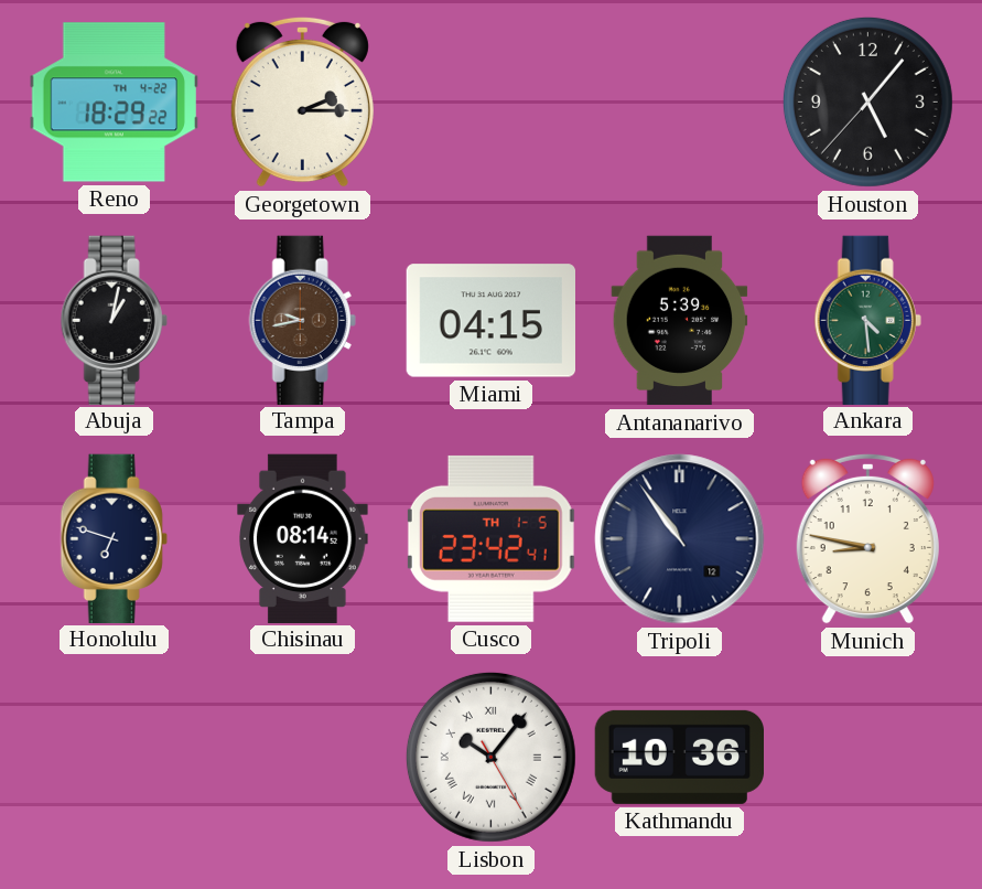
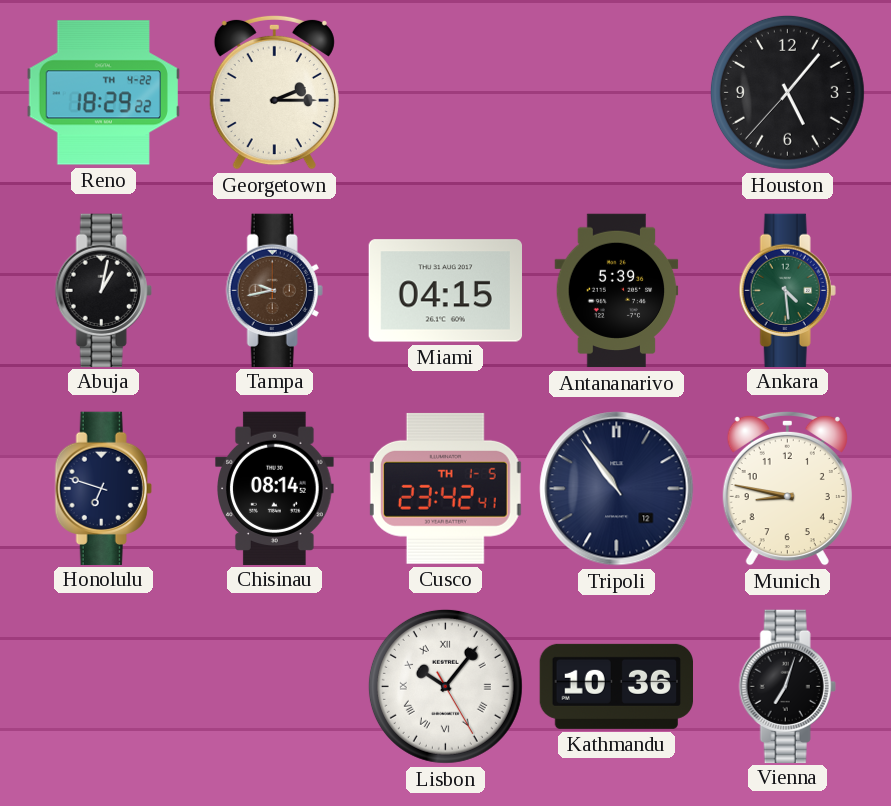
Vienna: none -> 7:03
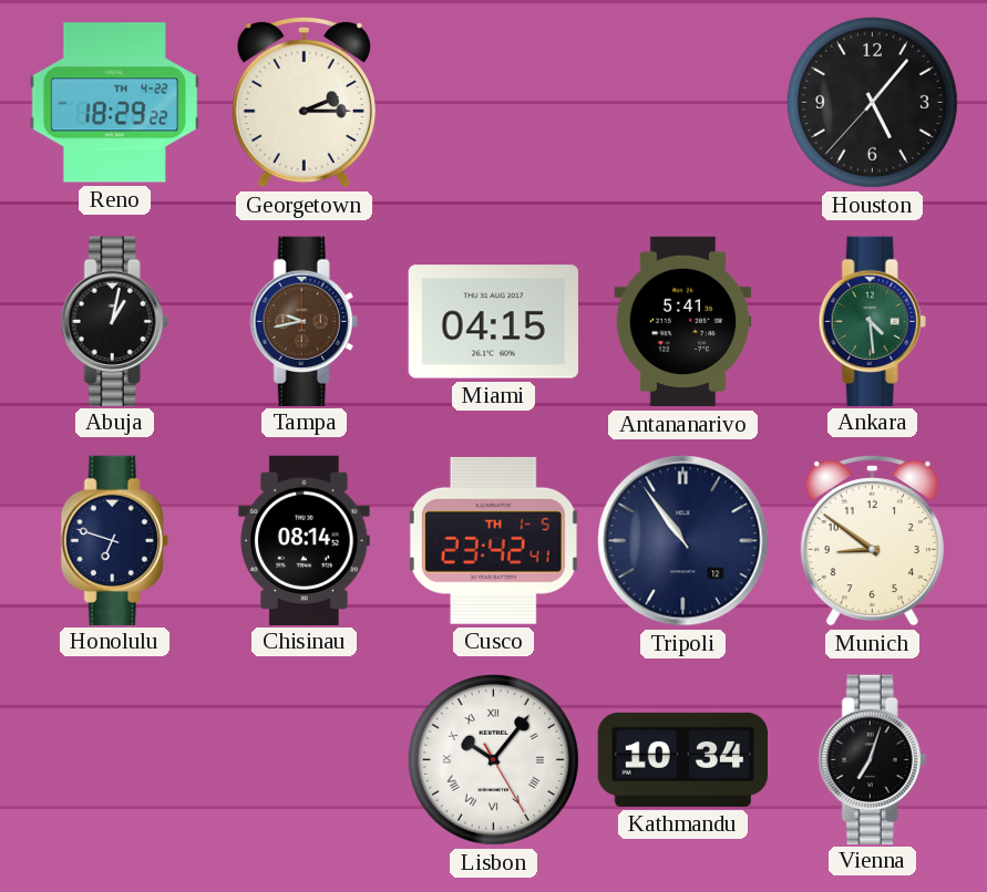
Antananarivo: 5:39 -> 5:41
Munich: 8:47 -> 8:51
Kathmandu: 10:36 -> 10:34
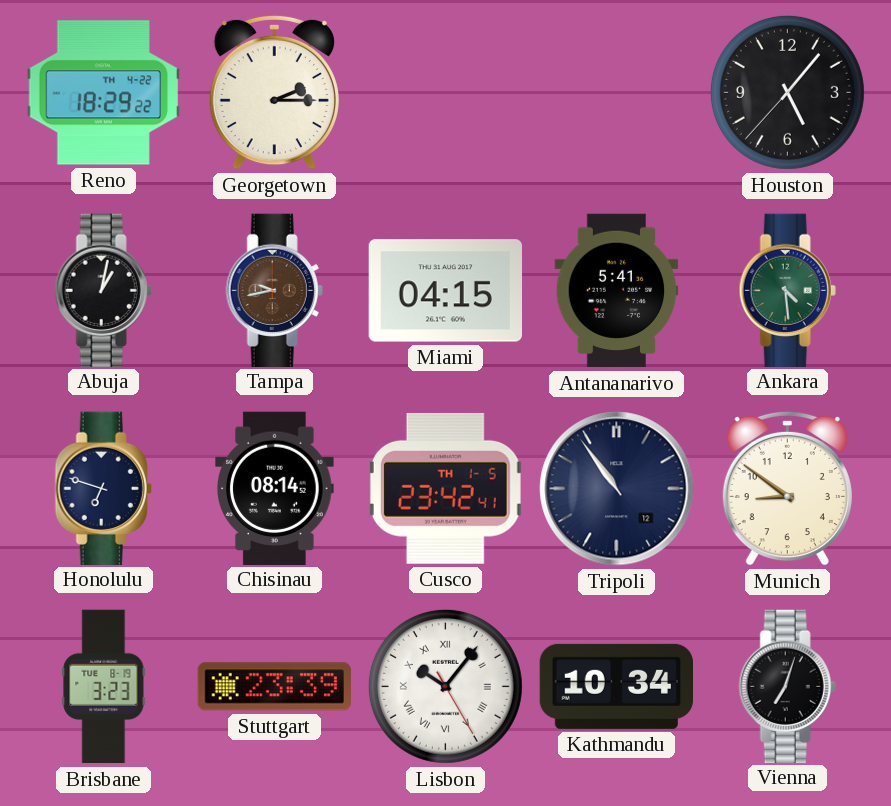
Brisbane: none -> 3:23
Stuttgart: none -> 23:39
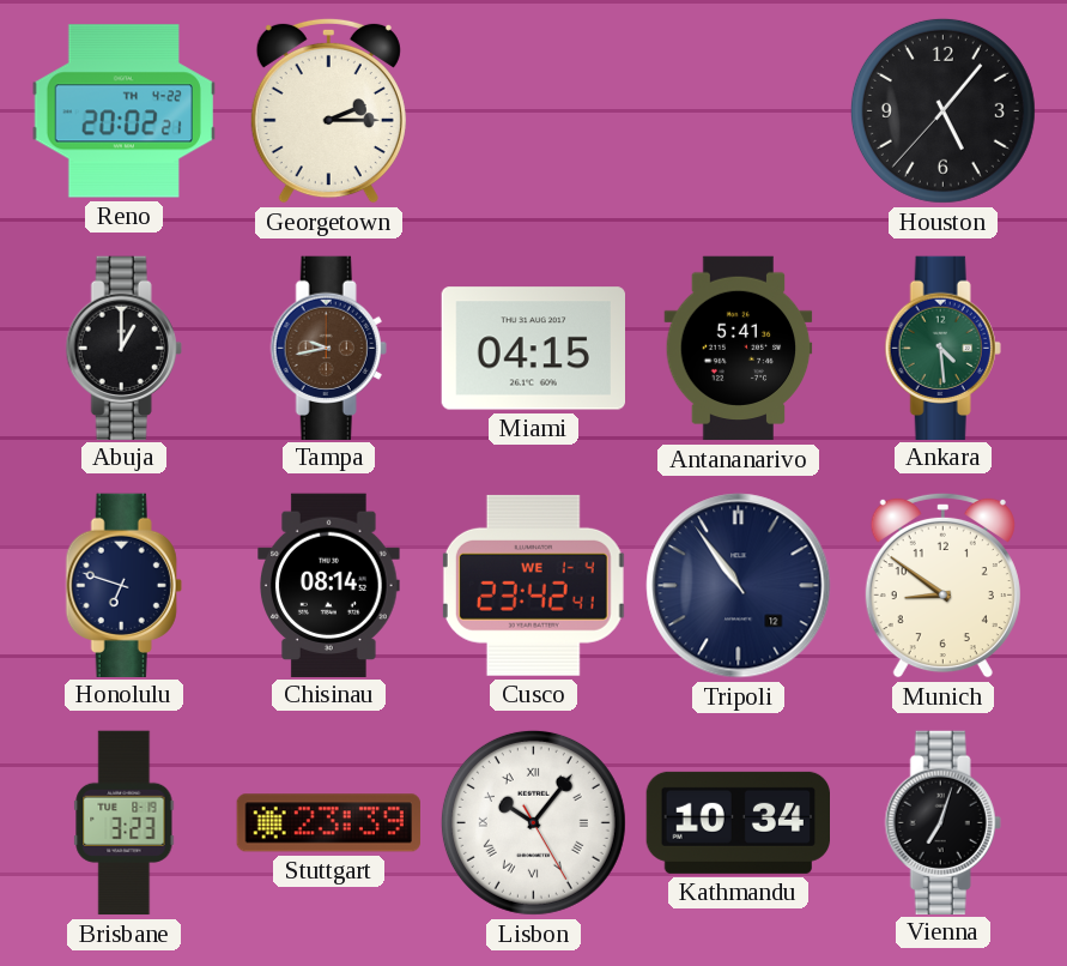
Reno: 18:29 -> 20:02
Abuja: 1:02 -> 1:00
Cusco date: TH 1-5 -> WE 1-4
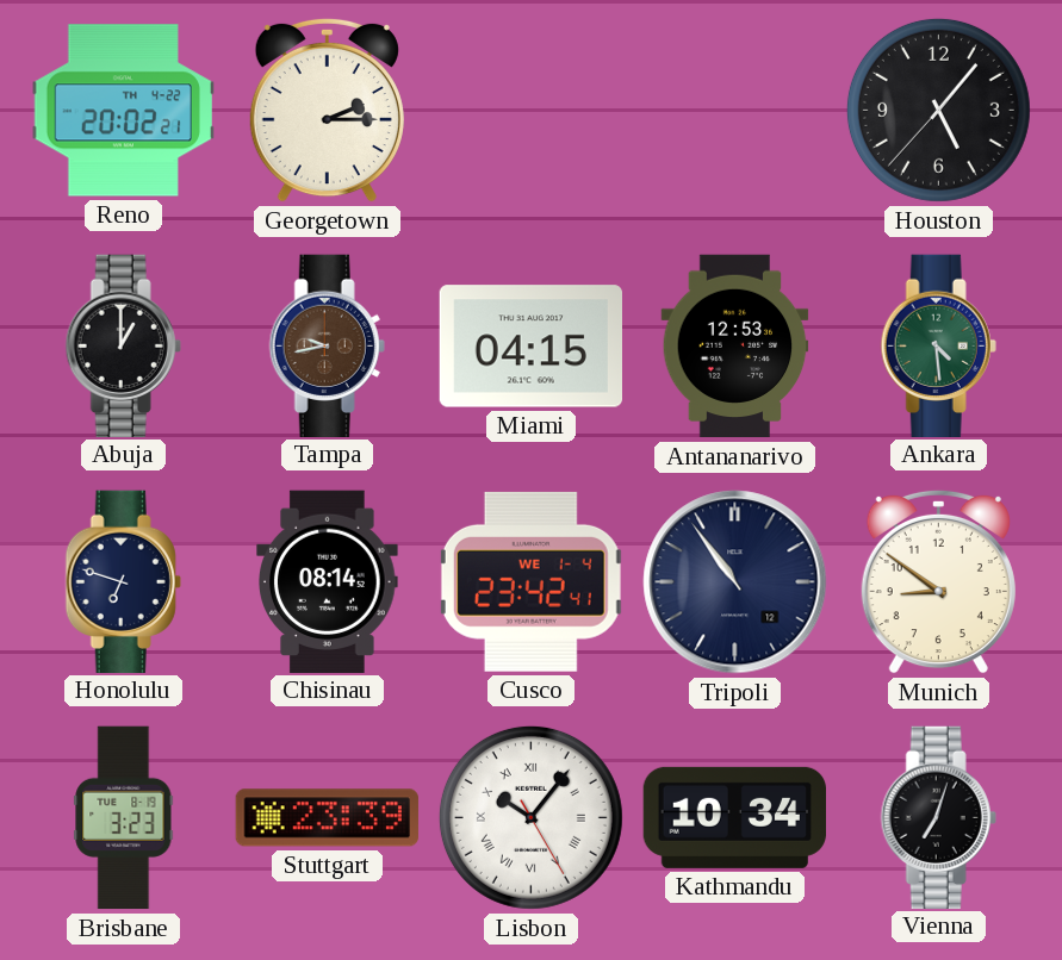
Antananarivo: 5:41 -> 12:53
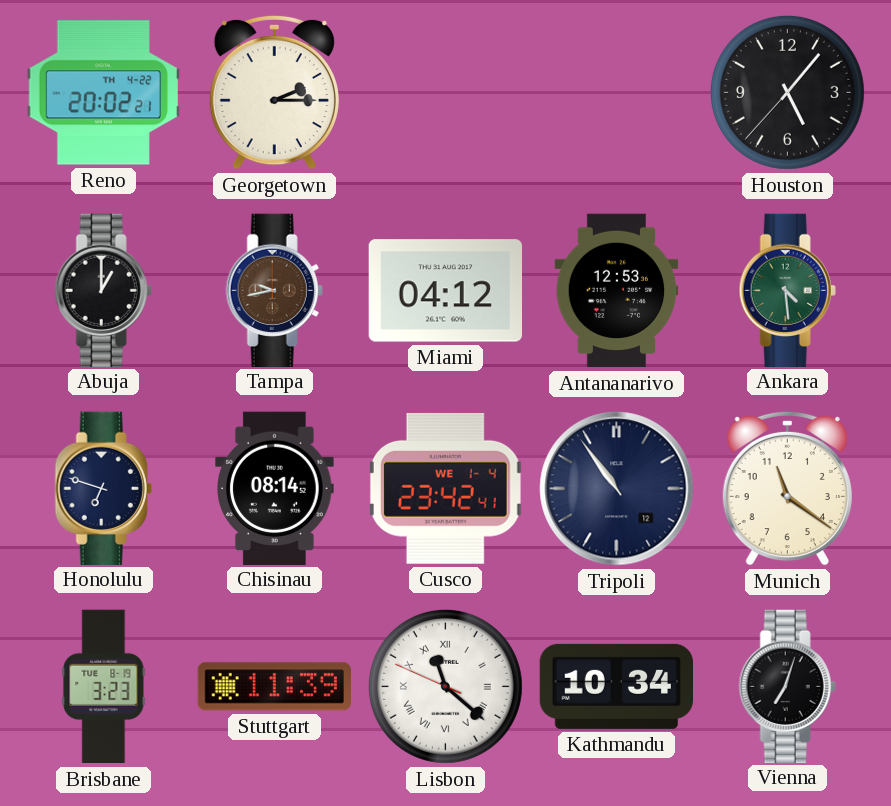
Miami: 04:15 -> 04:12
Munich: 8:51 -> 11:21
Stuttgart: 23:39 -> 11:39
Lisbon: 10:06 -> 11:21
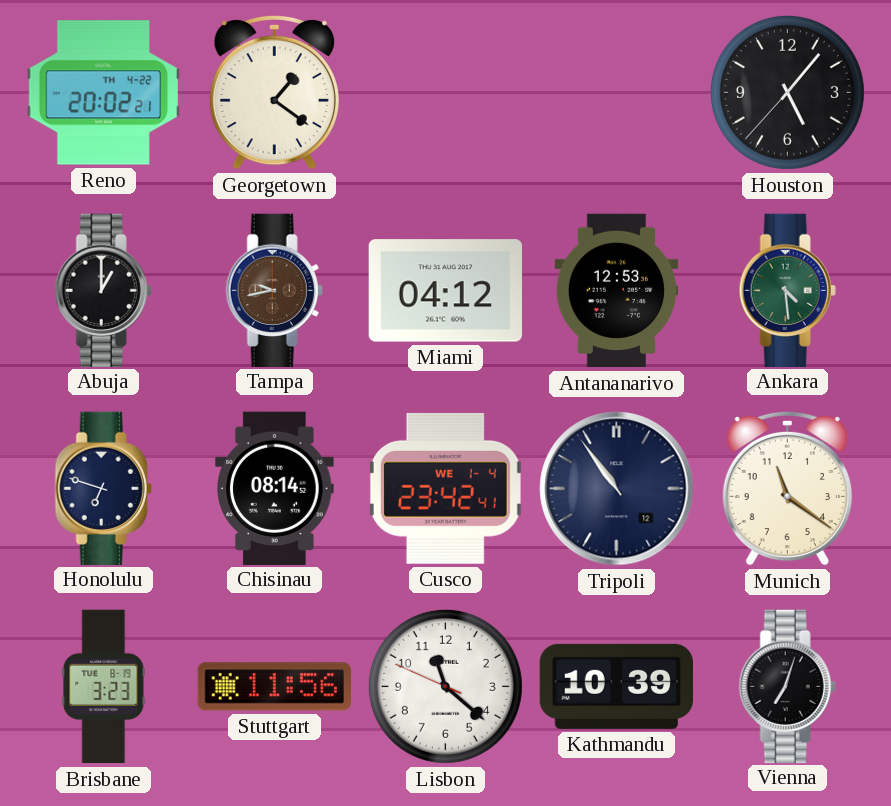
Georgetown: 2:15 -> 1:21
Stuttgart: 11:39 -> 11:56
Lisbon numerals: Roman -> Arabic
Kathmandu: 10:34 -> 10:39
